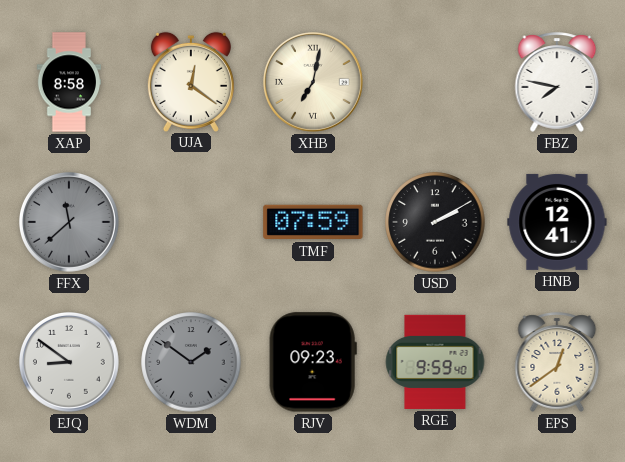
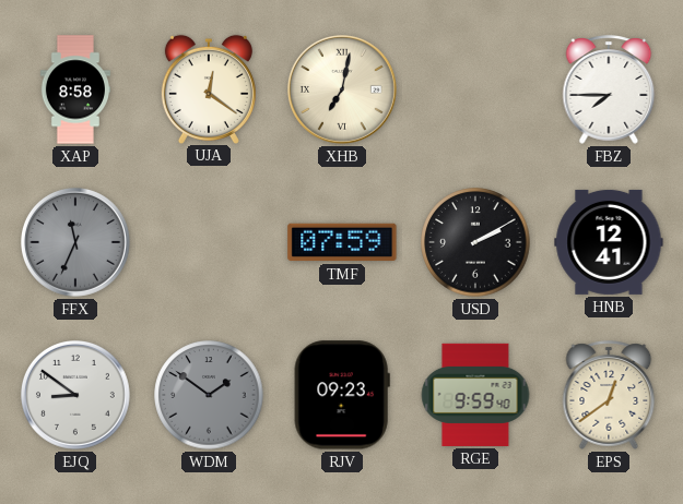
FBZ: 7:47 -> 7:45
FFX: 11:38 -> 11:34
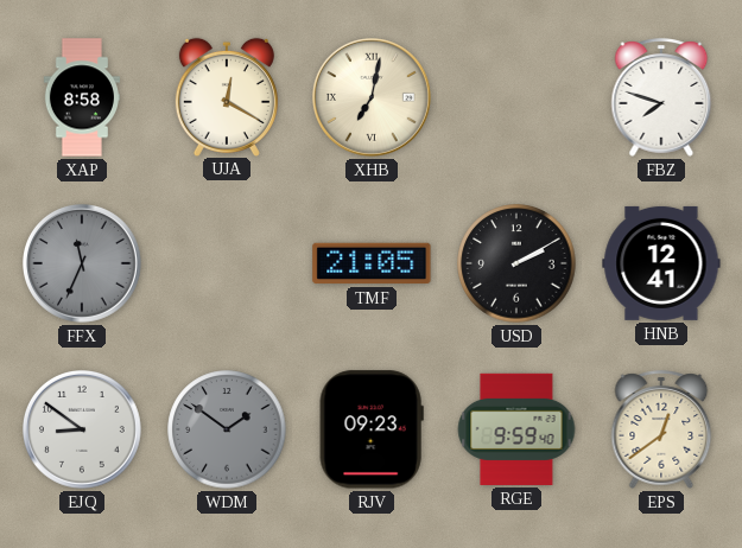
UJA: 12:21 -> 12:20
FBZ: 7:45 -> 7:48
TMF: 07:59 -> 21:05
